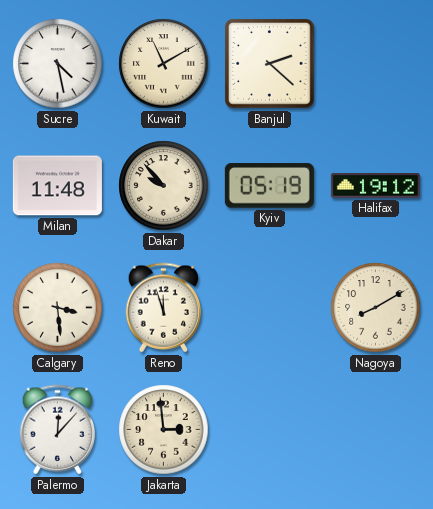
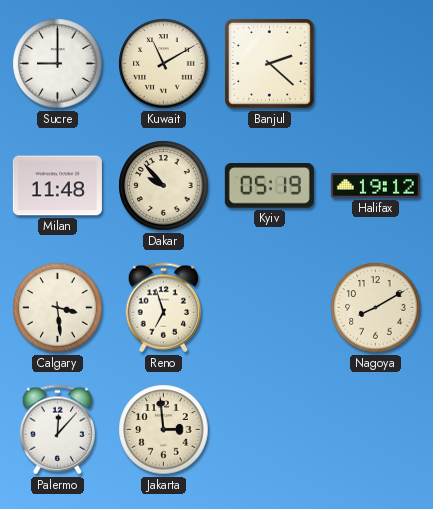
Sucre: 4:28 -> 9:00
Reno: 11:57 -> 6:57
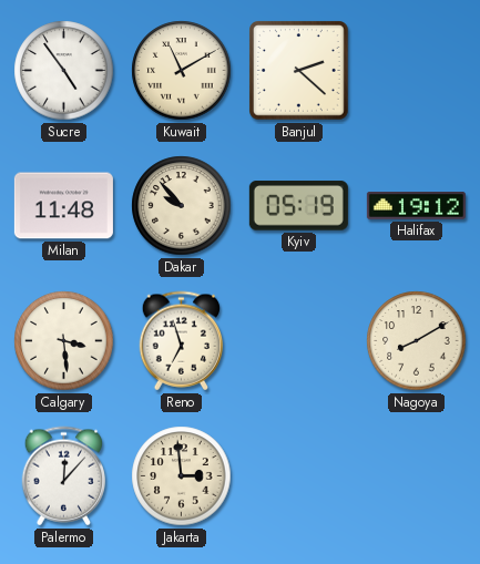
Sucre: 9:00 -> 4:54
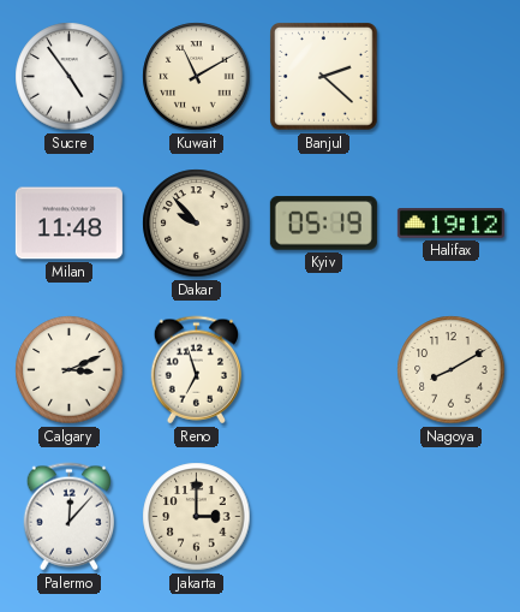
Calgary: 3:29 -> 3:11
Jakarta: 2:59 -> 3:00
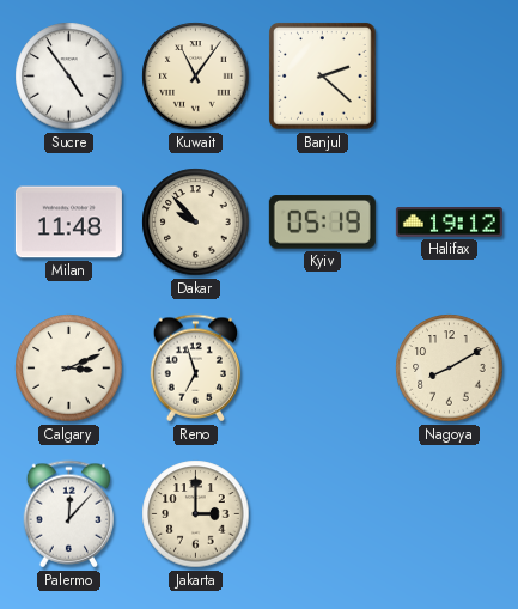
Kuwait: 11:10 -> 11:06
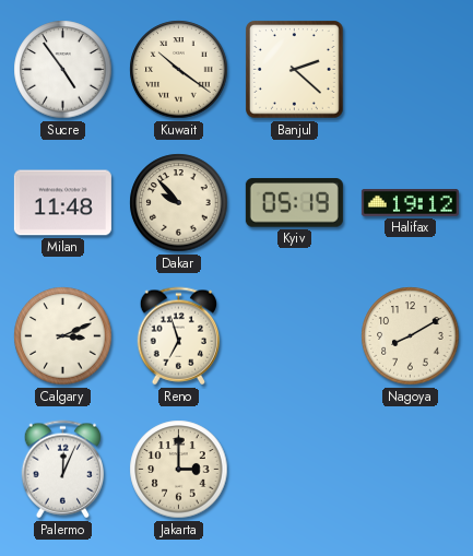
Kuwait: 11:06 -> 10:21
Palermo: 12:07 -> 12:04
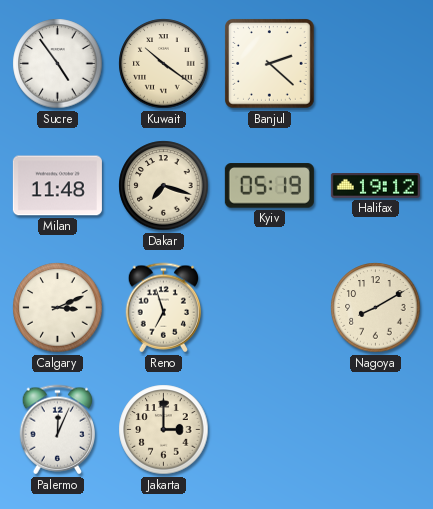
Dakar: 9:53 -> 7:18
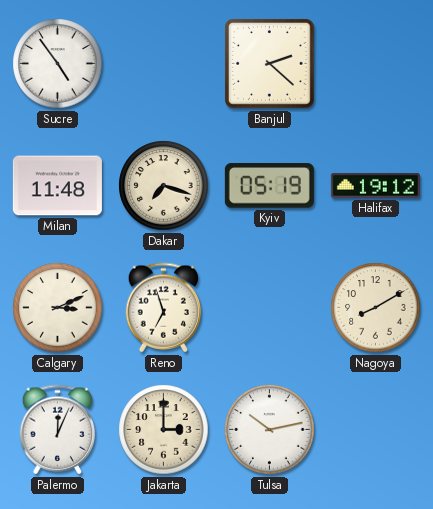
Kuwait: 10:21 -> none
Tulsa: none -> 10:13
